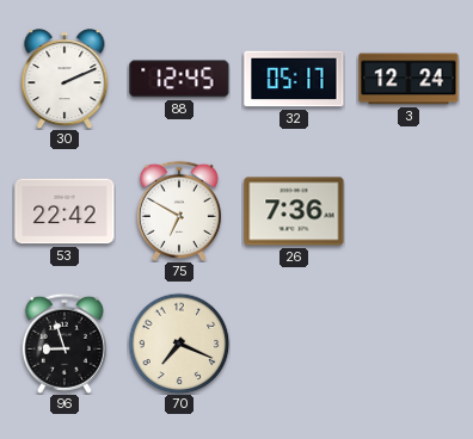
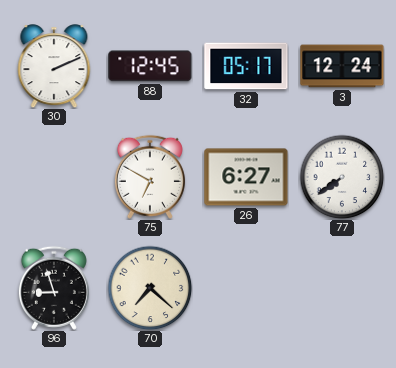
53: 22:42 -> none
26: 7:36 -> 6:27
77: none -> 7:39
70: 7:19 -> 7:22
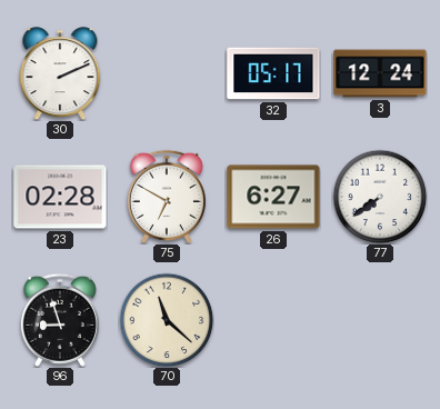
88: 12:45 -> none
23: none -> 02:28
70: 7:22 -> 11:22
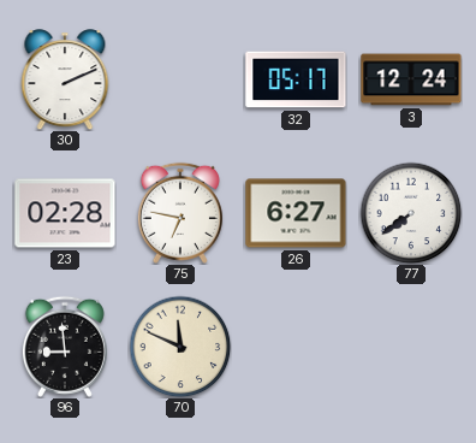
75: 6:50 -> 6:47
96: 8:57 -> 8:59
70: 11:22 -> 11:49
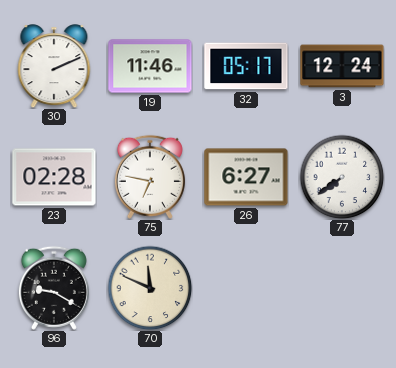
19: none -> 11:46
96: 8:59 -> 9:20
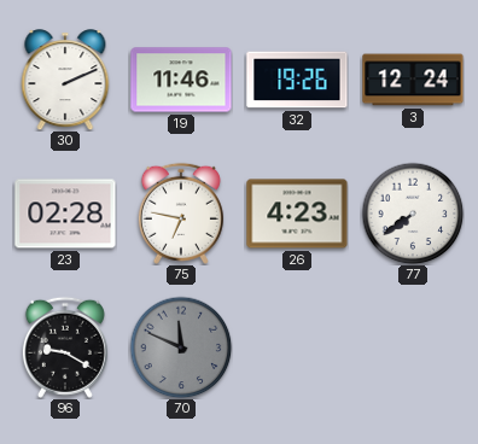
32: 05:17 -> 19:26
26: 6:27 -> 4:23
70 dial: cream -> grey
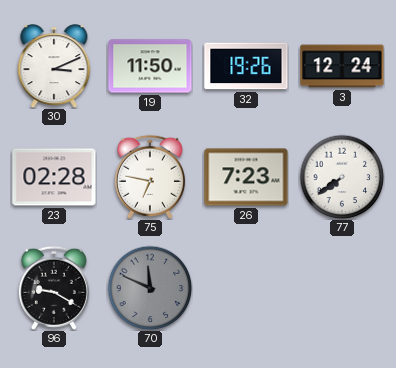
30: 2:11 -> 3:11
19: 11:46 -> 11:50
26: 4:23 -> 7:23
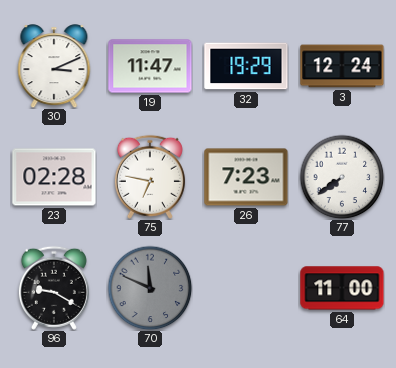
19: 11:50 -> 11:47
32: 19:26 -> 19:29
64: none -> 11:00
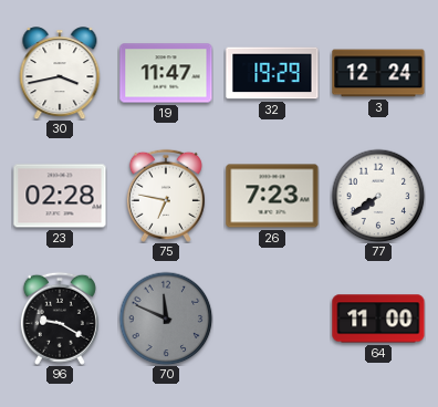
30: 3:11 -> 3:43
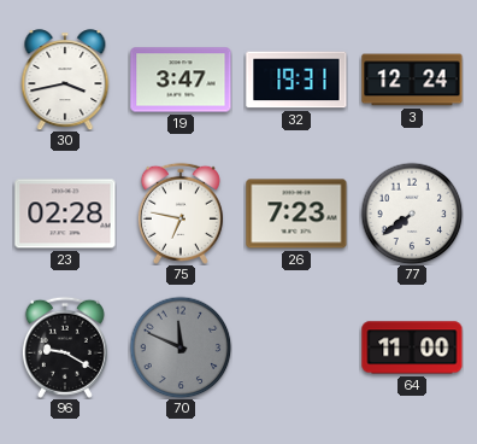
19: 11:47 -> 3:47
32: 19:29 -> 19:31
